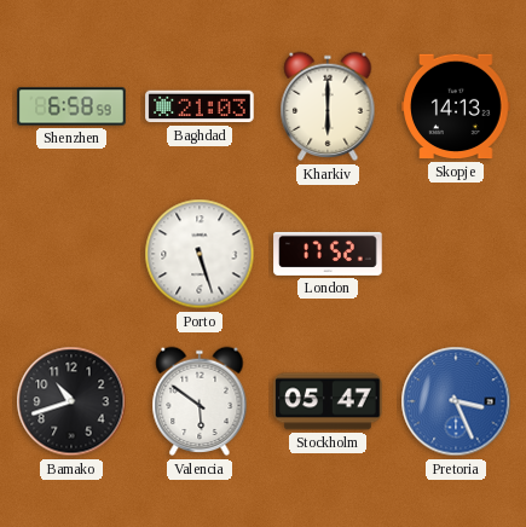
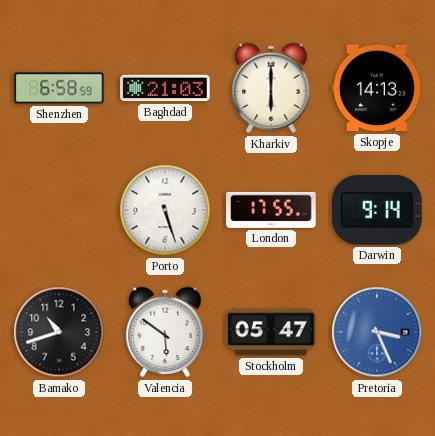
London: 17:52 -> 17:55
Darwin: none -> 9:14
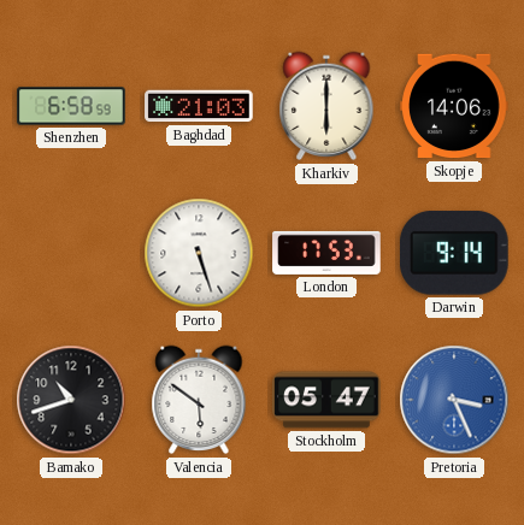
Skopje: 14:13 -> 14:06
London: 17:55 -> 17:53
